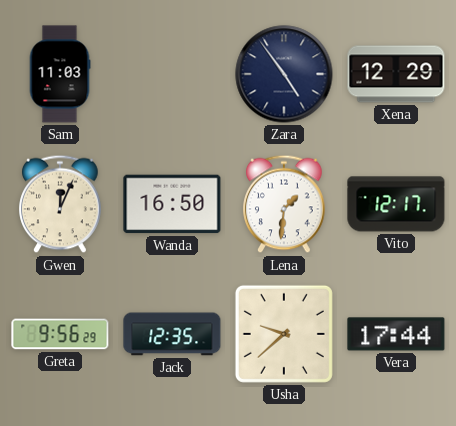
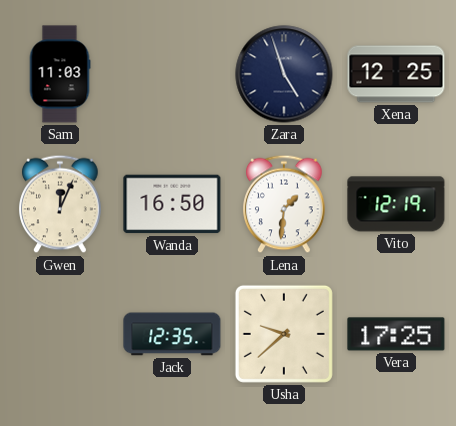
Zara: 4:54 -> 4:57
Xena: 12:29 -> 12:25
Vito: 12:17 -> 12:19
Greta: 9:56 -> none
Vera: 17:44 -> 17:25
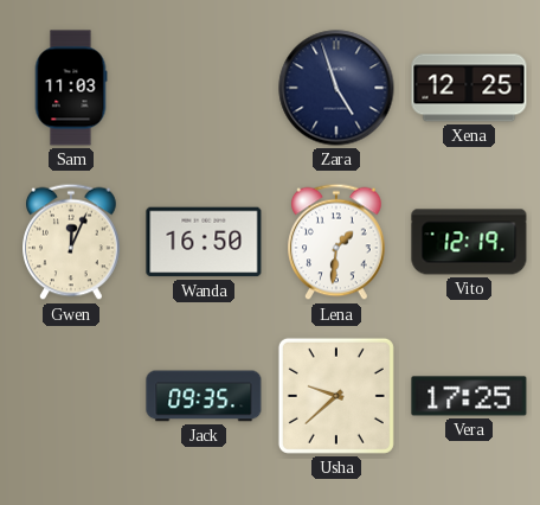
Jack: 12:35 -> 09:35
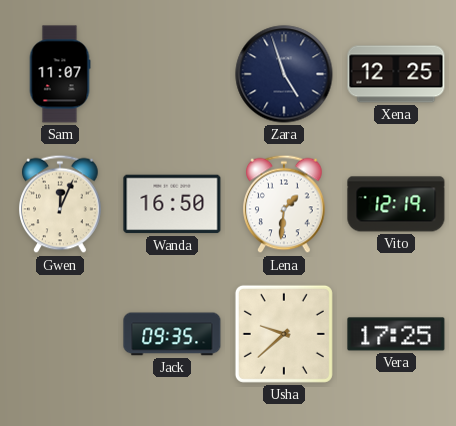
Sam: 11:03 -> 11:07
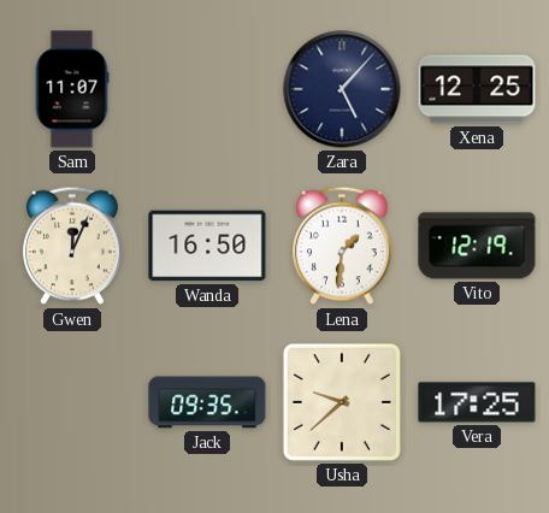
Zara: 4:57 -> 5:07
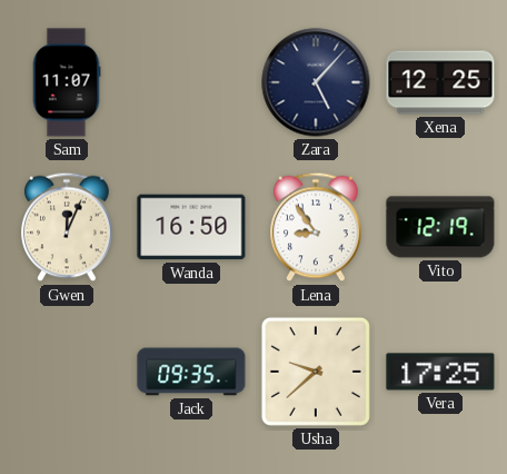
Lena: 1:31 -> 8:54
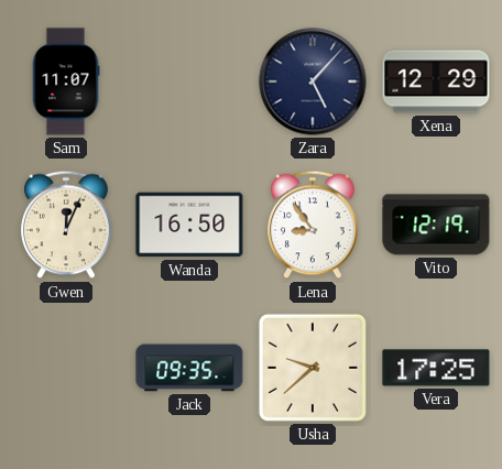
Xena: 12:25 -> 12:29
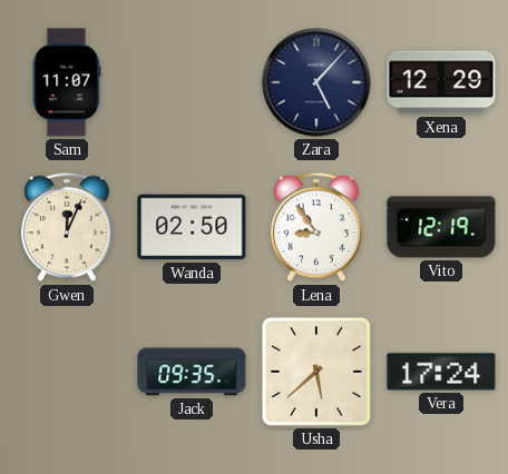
Wanda: 16:50 -> 02:50
Usha: 9:38 -> 5:38
Vera: 17:25 -> 17:24
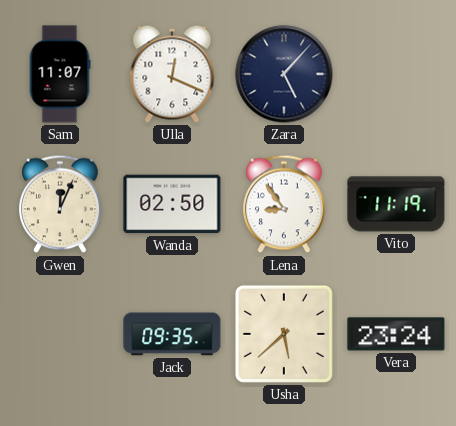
Ulla: none -> 12:19
Xena: 12:29 -> none
Vito: 12:19 -> 11:19
Vera: 17:24 -> 23:24
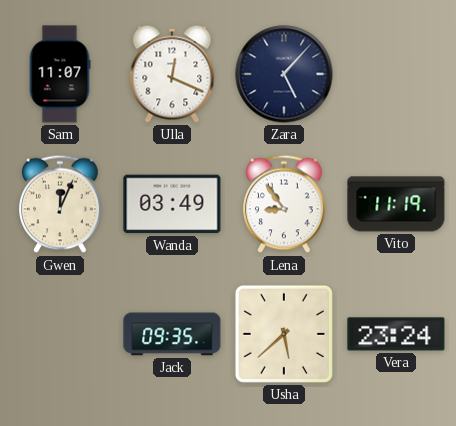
Wanda: 02:50 -> 03:49
